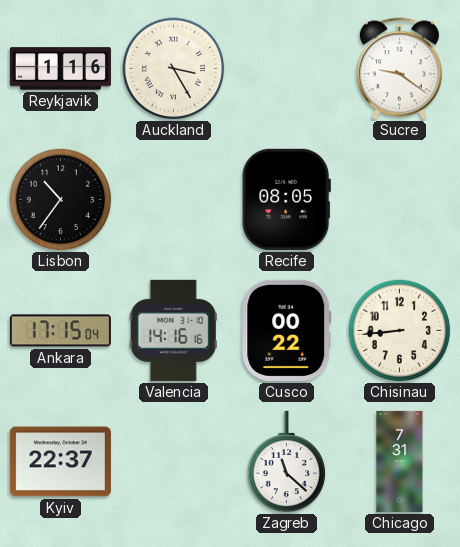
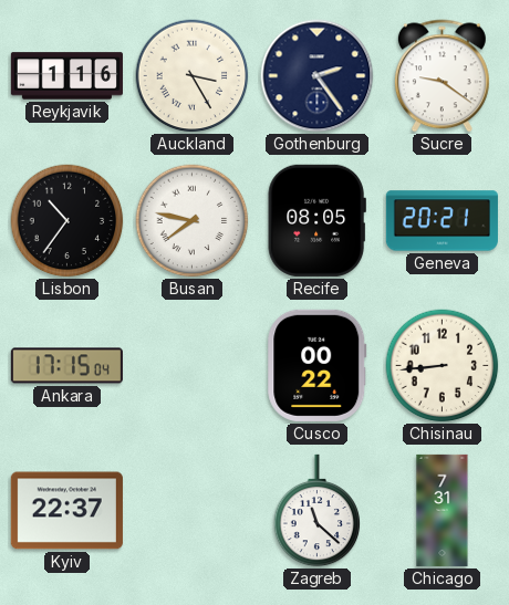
Gothenburg: none -> 2:24
Busan: none -> 7:47
Geneva: none -> 20:21
Valencia: 14:16 -> none
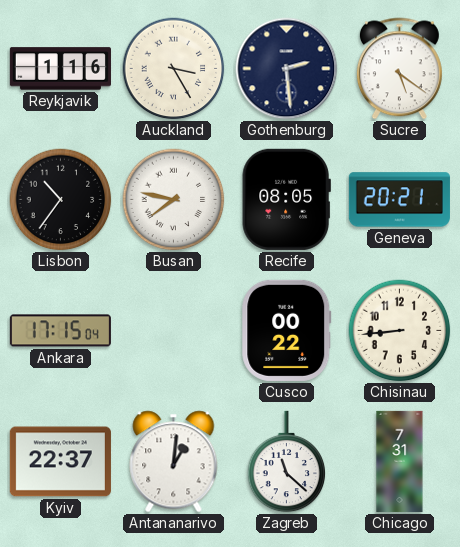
Gothenburg: 2:24 -> 2:29
Sucre: 9:21 -> 5:21
Antananarivo: none -> 1:01
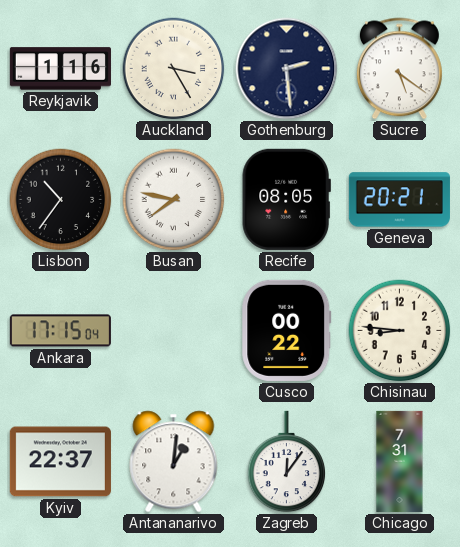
Chisinau: 8:44 -> 8:46
Zagreb: 11:22 -> 12:06
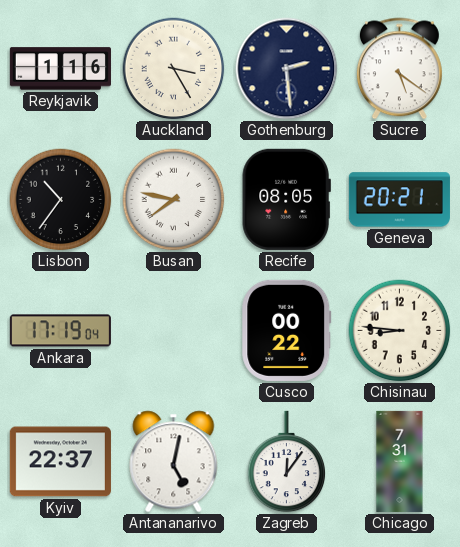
Ankara: 17:15 -> 17:19
Antananarivo: 1:01 -> 5:02
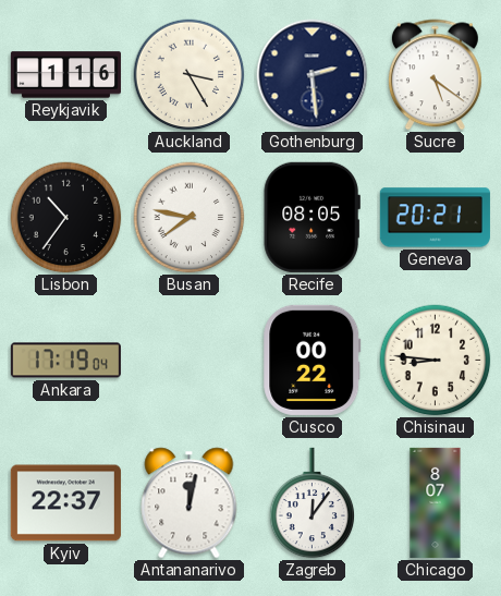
Antananarivo: 5:02 -> 12:02
Chicago: 7:31 -> 8:07
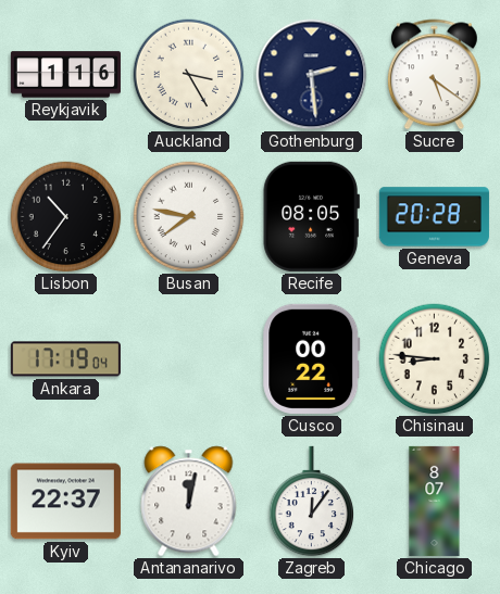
Geneva: 20:21 -> 20:28
